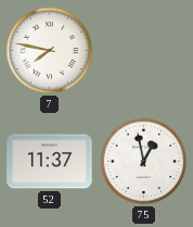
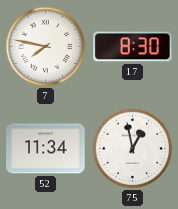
17: none -> 8:30
52: 11:37 -> 11:34
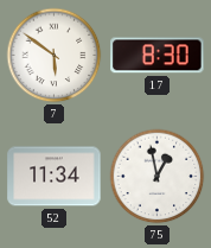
7: 7:47 -> 5:51
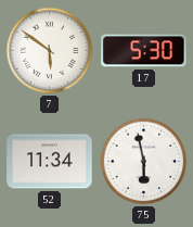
17: 8:30 -> 5:30
75: 12:58 -> 5:58
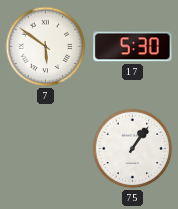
52: 11:34 -> none
75: 5:58 -> 1:06
